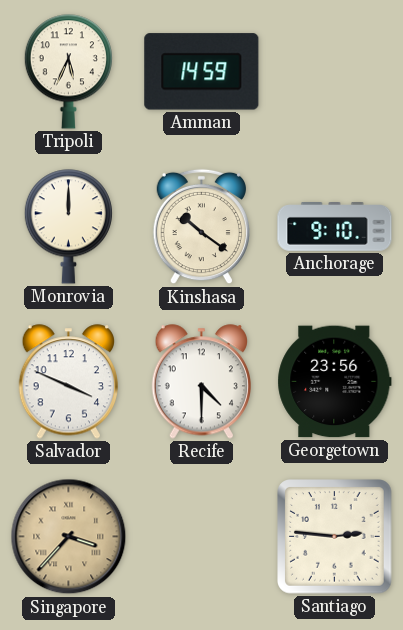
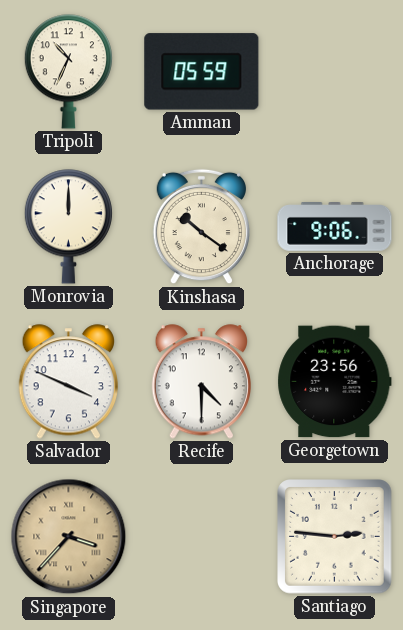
Tripoli: 5:34 -> 10:34
Amman: 14:59 -> 05:59
Anchorage: 9:10 -> 9:06
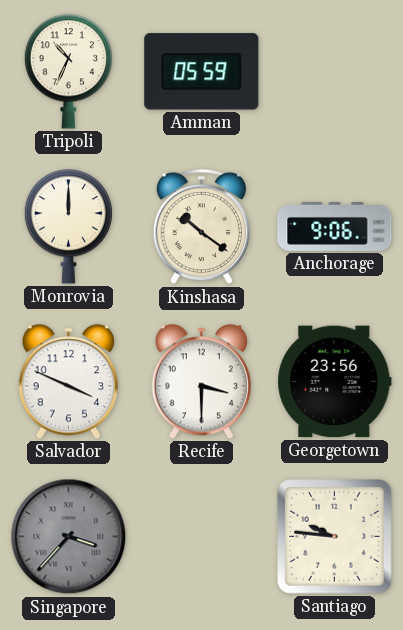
Recife: 4:30 -> 3:30
Singapore dial: champagne -> grey
Santiago: 2:46 -> 9:46
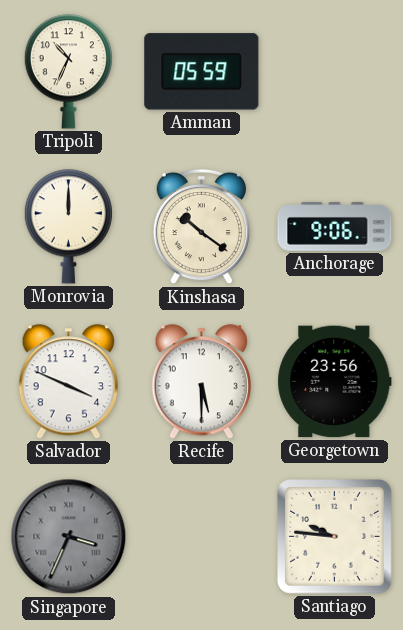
Recife: 3:30 -> 5:30
Singapore: 3:37 -> 3:34
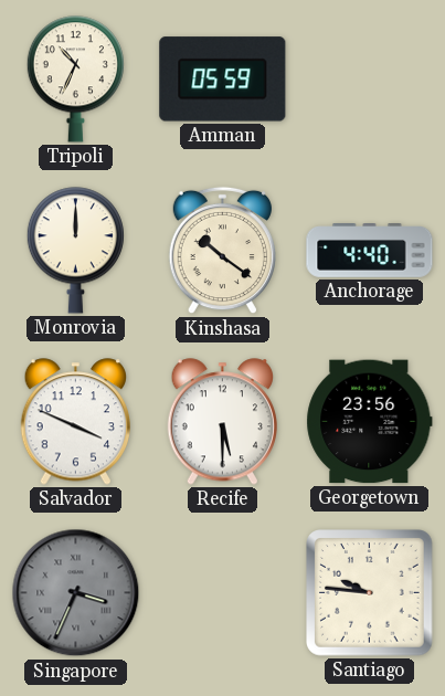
Anchorage: 9:06 -> 4:40
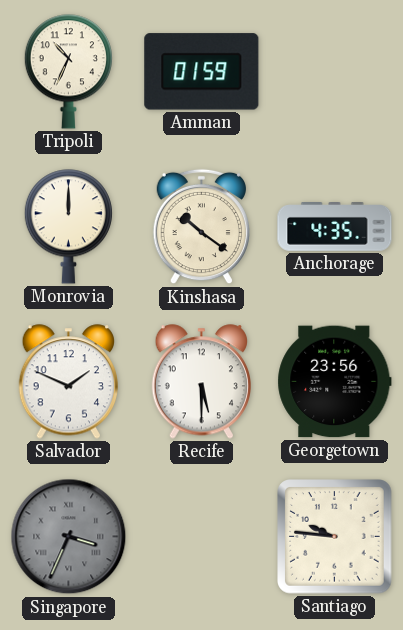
Amman: 05:59 -> 01:59
Anchorage: 4:40 -> 4:35
Salvador: 3:49 -> 1:49
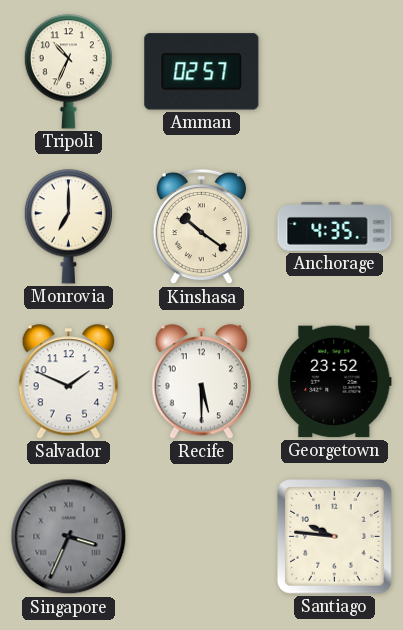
Amman: 01:59 -> 02:57
Monrovia: 12:00 -> 7:00
Georgetown: 23:56 -> 23:52
